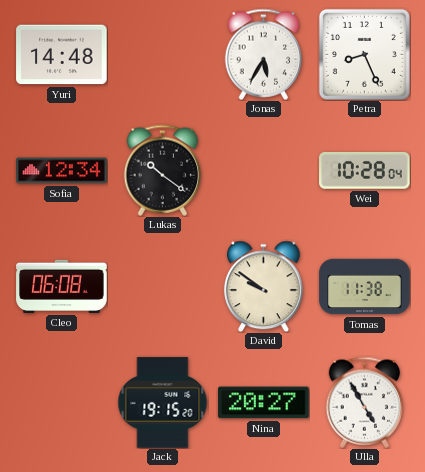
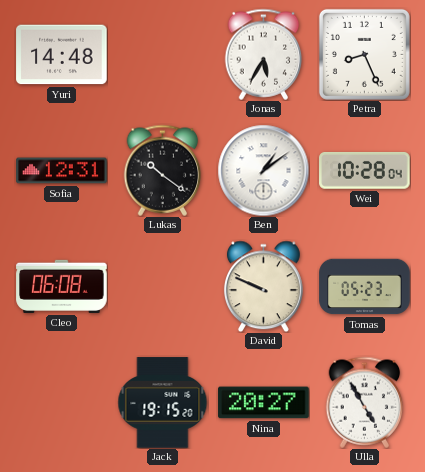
Sofia: 12:34 -> 12:31
Ben: none -> 1:09
David: 9:51 -> 9:49
Tomas: 11:38 -> 05:23
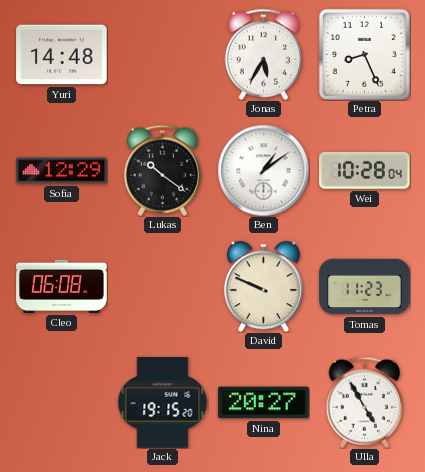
Sofia: 12:31 -> 12:29
Tomas: 05:23 -> 11:23
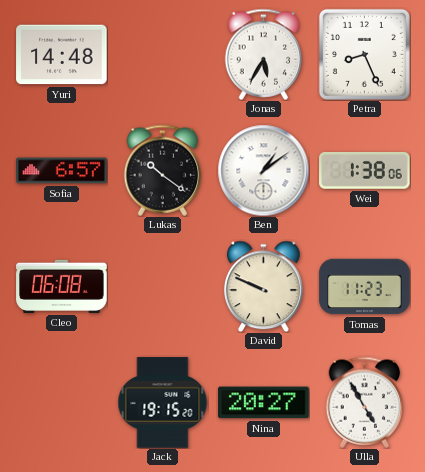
Sofia: 12:29 -> 6:57
Wei: 10:28 -> 1:38
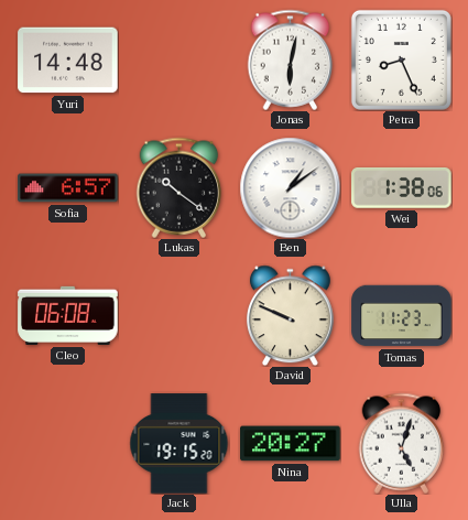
Jonas: 5:35 -> 6:02
Ulla: 4:55 -> 5:03
